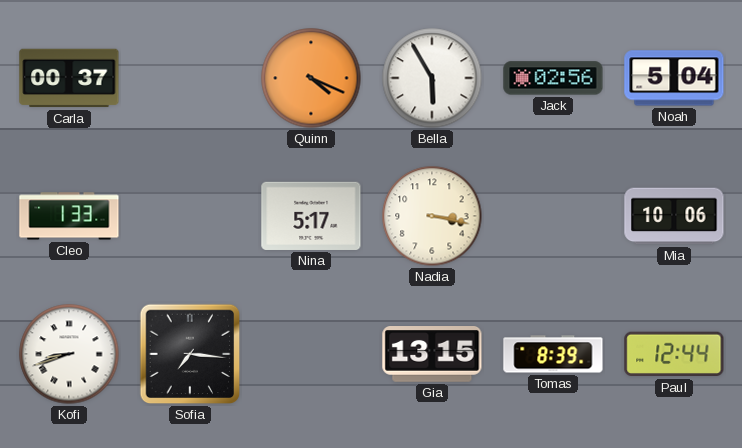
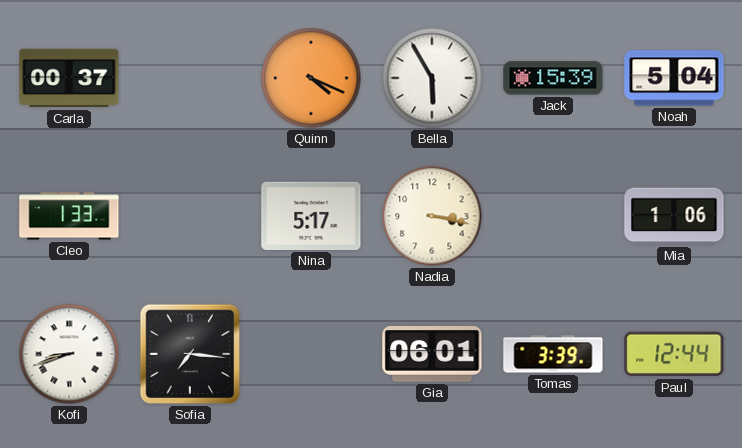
Jack: 02:56 -> 15:39
Mia: 10:06 -> 1:06
Gia: 13:15 -> 06:01
Tomas: 8:39 -> 3:39
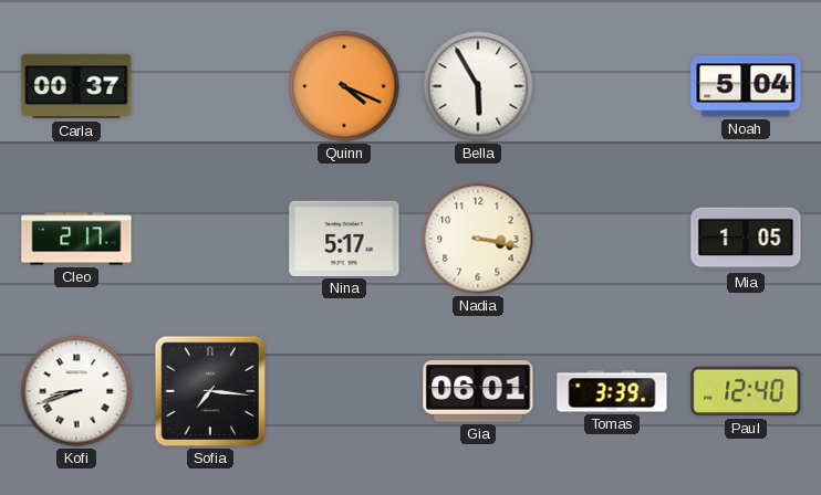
Jack: 15:39 -> none
Cleo: 1:33 -> 2:17
Mia: 1:06 -> 1:05
Paul: 12:44 -> 12:40
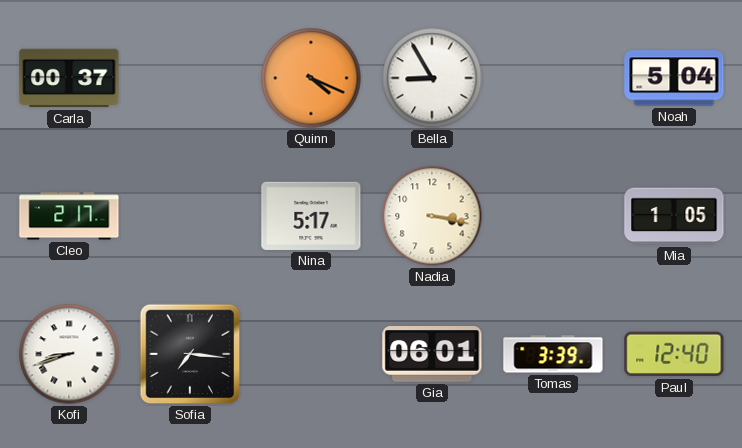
Bella: 5:55 -> 8:55
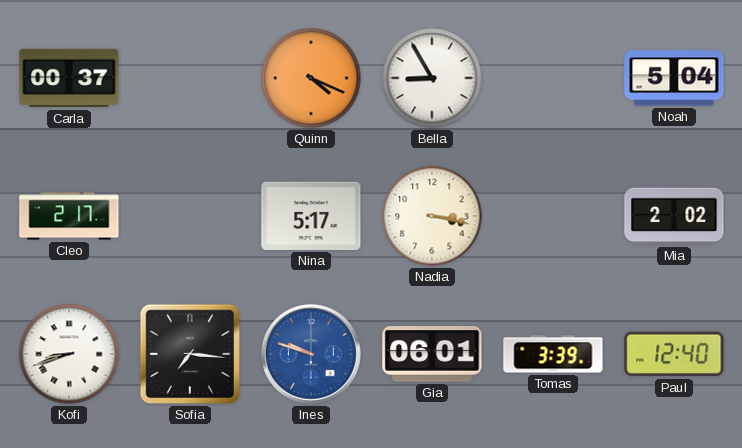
Mia: 1:05 -> 2:02
Ines: none -> 9:48
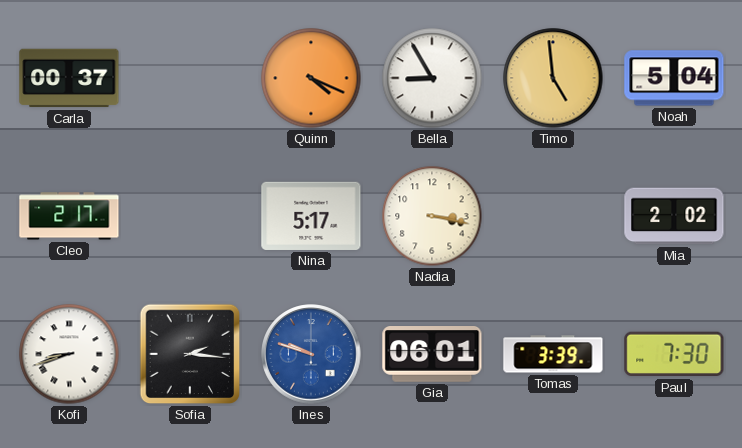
Timo: none -> 4:59
Sofia: 7:16 -> 2:16
Paul: 12:40 -> 7:30
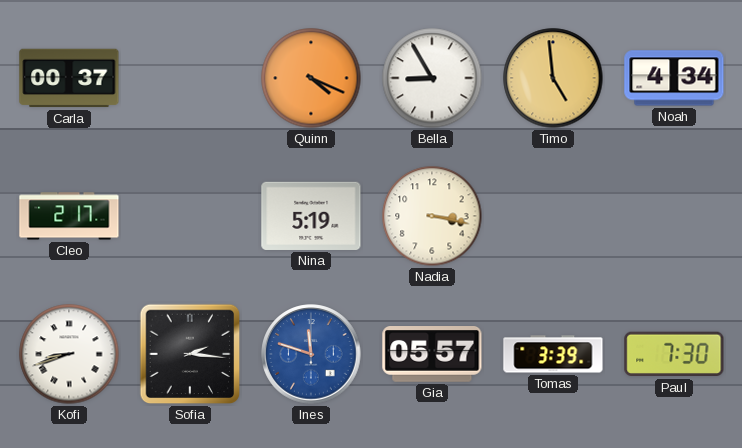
Noah: 5:04 -> 4:34
Nina: 5:17 -> 5:19
Mia: 2:02 -> none
Ines: 9:48 -> 11:48
Gia: 06:01 -> 05:57
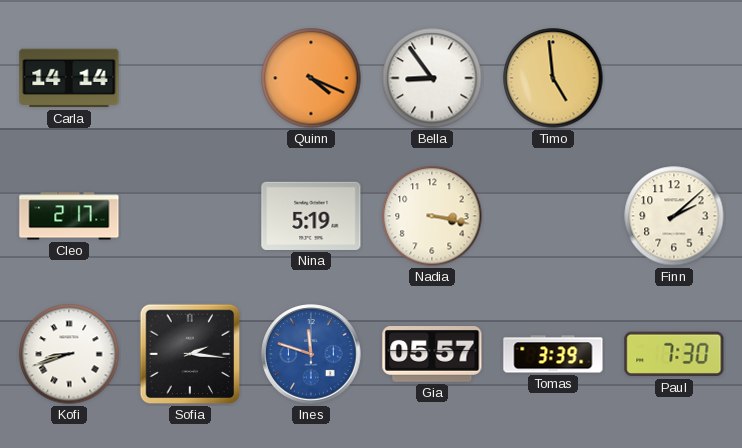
Carla: 00:37 -> 14:14
Bella: 8:55 -> 8:54
Noah: 4:34 -> none
Finn: none -> 2:08
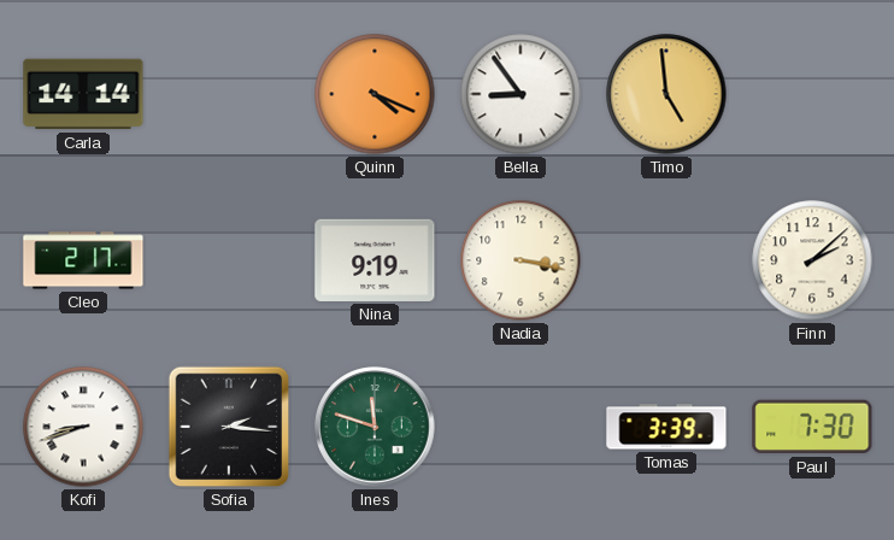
Nina: 5:19 -> 9:19
Ines dial: blue -> green
Gia: 05:57 -> none
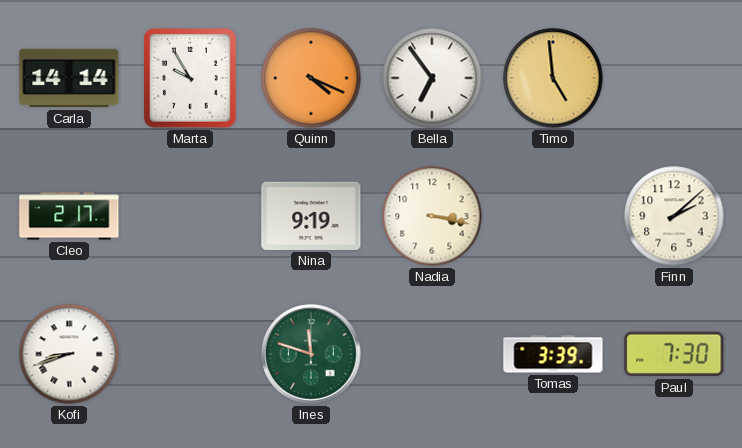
Marta: none -> 9:55
Bella: 8:54 -> 6:54
Sofia: 2:16 -> none
